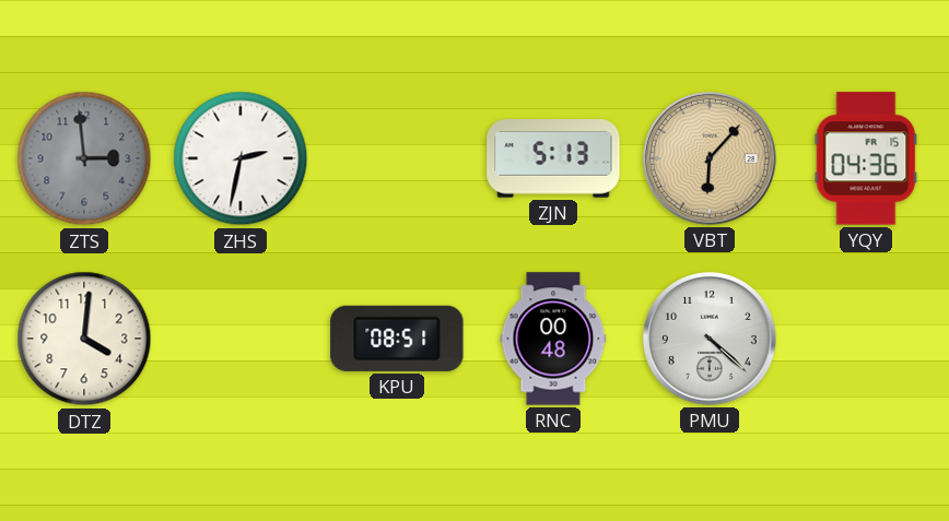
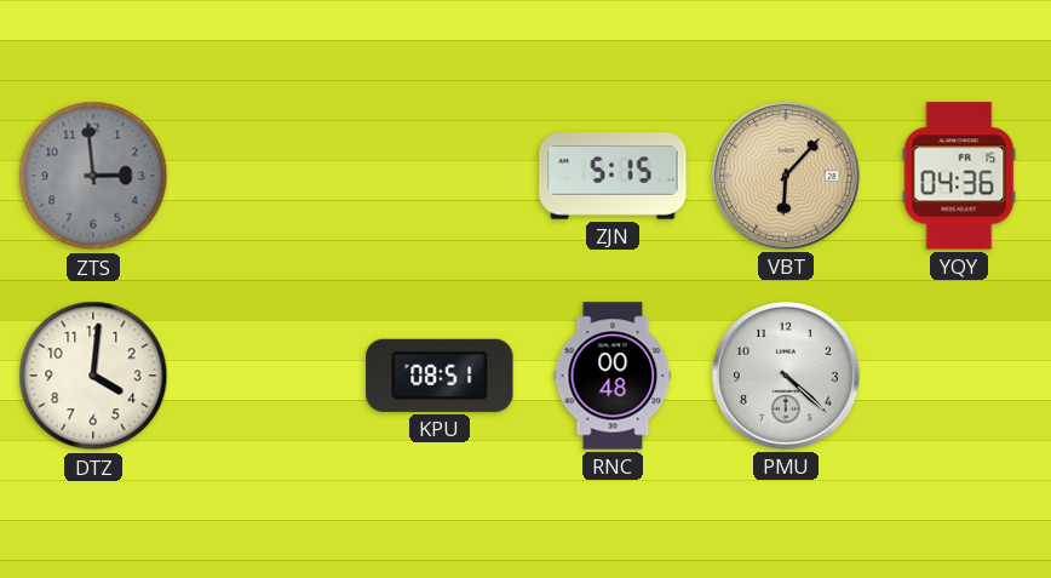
ZHS: 2:32 -> none
ZJN: 5:13 -> 5:15
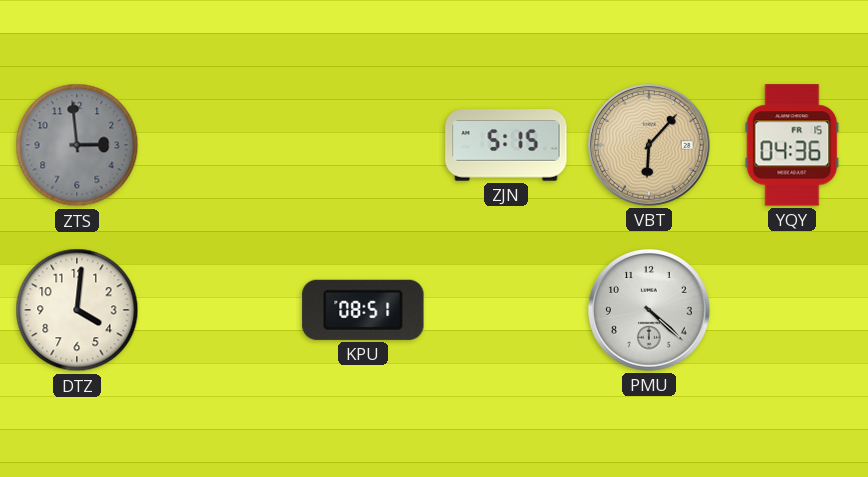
RNC: 00:48 -> none
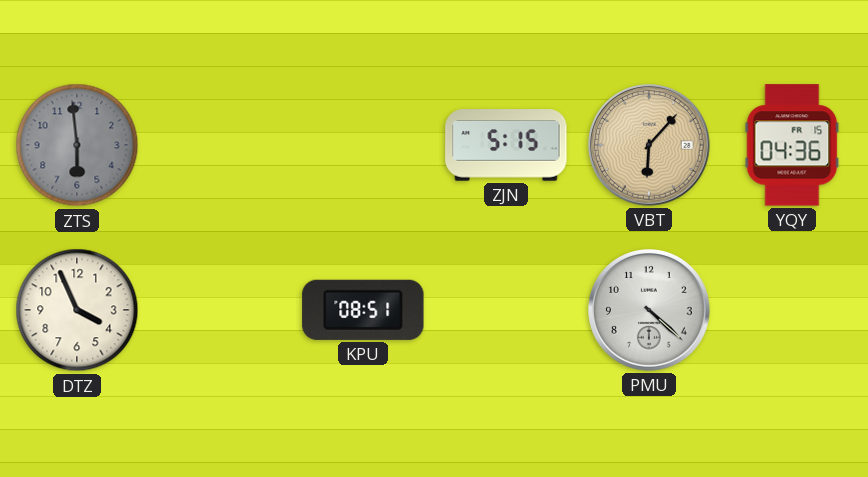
ZTS: 2:59 -> 5:59
DTZ: 4:01 -> 3:56
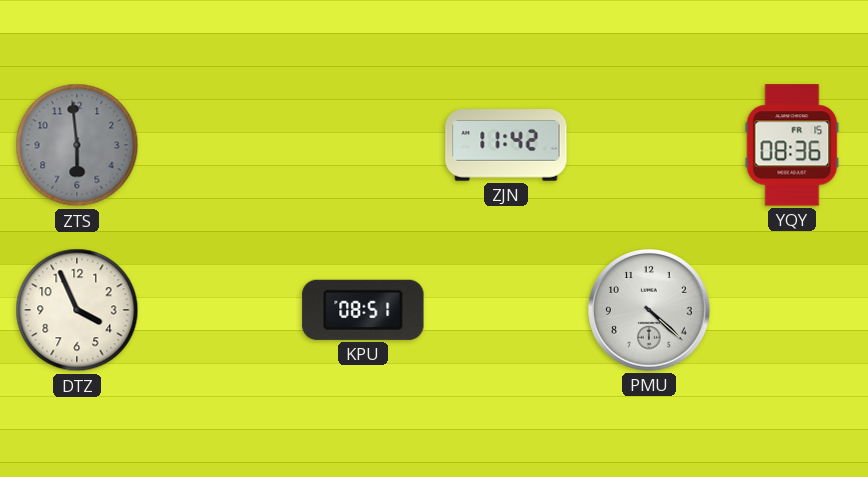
ZJN: 5:15 -> 11:42
VBT: 6:07 -> none
YQY: 04:36 -> 08:36
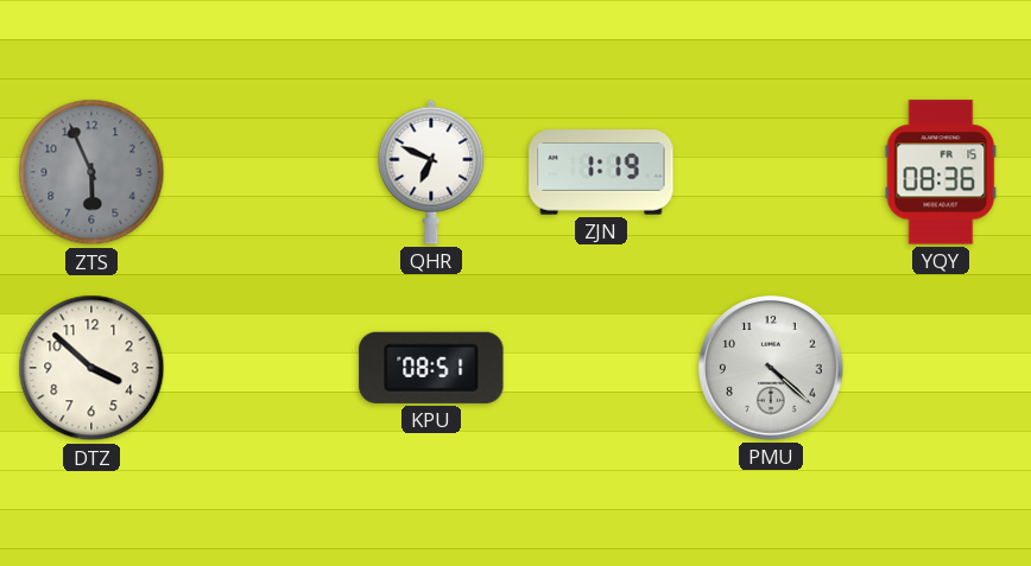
ZTS: 5:59 -> 5:56
QHR: none -> 6:49
ZJN: 11:42 -> 1:19
DTZ: 3:56 -> 3:52
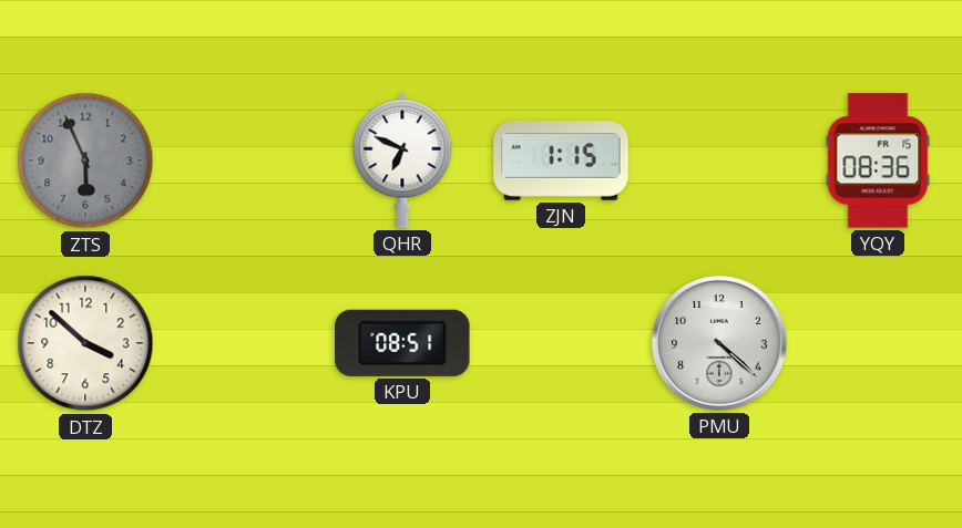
ZJN: 1:19 -> 1:15
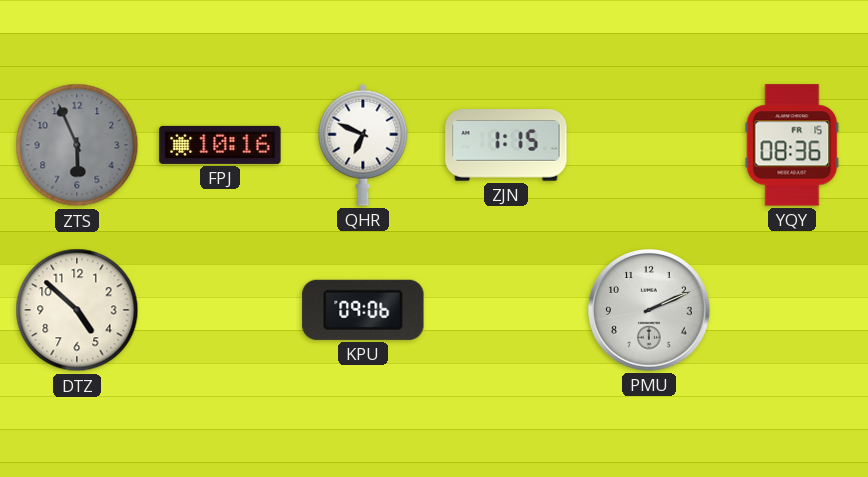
FPJ: none -> 10:16
DTZ: 3:52 -> 4:52
KPU: 08:51 -> 09:06
PMU: 4:22 -> 2:11
